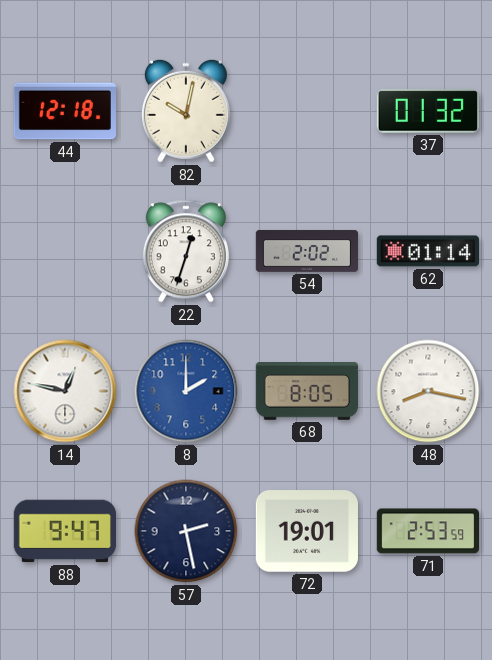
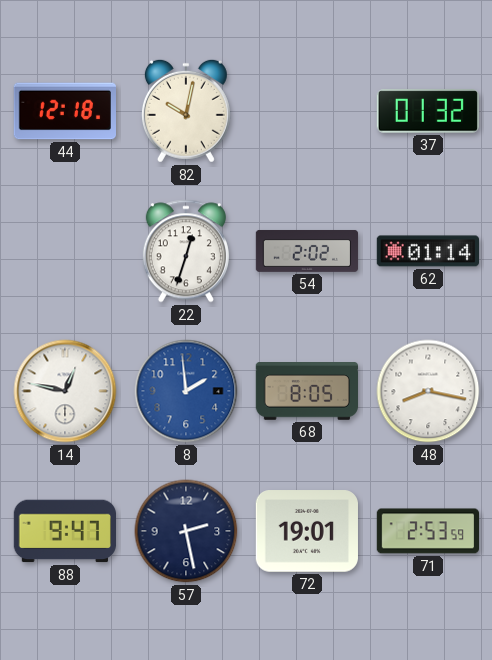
8: 2:00 -> 1:59
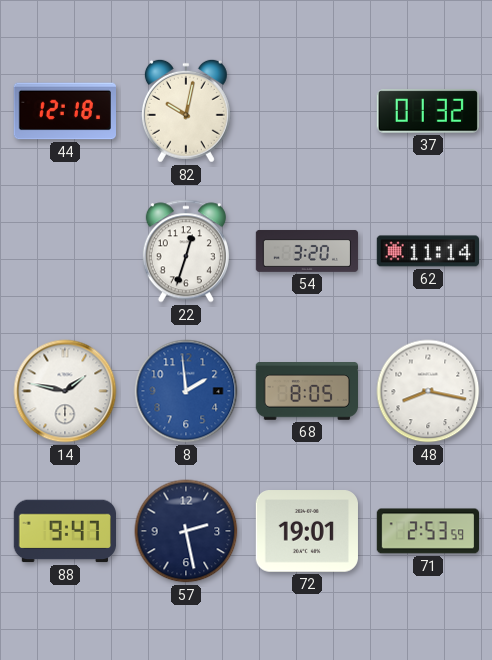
54: 2:02 -> 3:20
62: 01:14 -> 11:14
14: 12:47 -> 1:47
